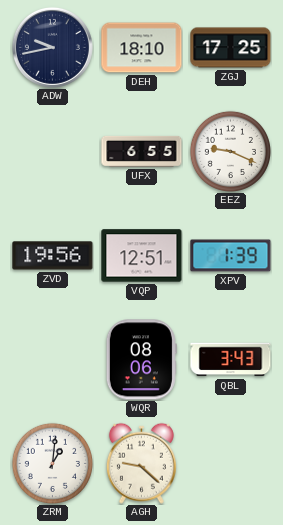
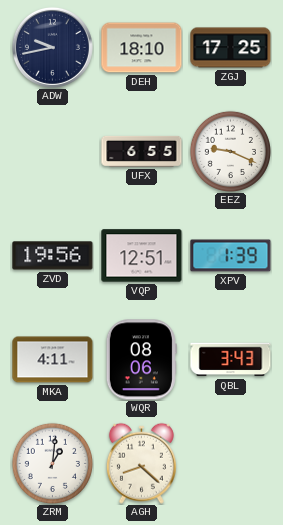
MKA: none -> 4:11
AGH: 9:22 -> 8:22
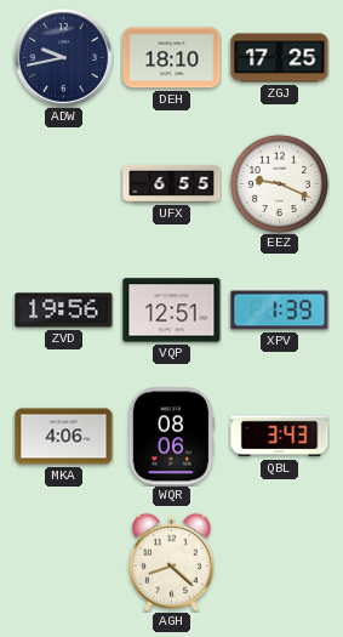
MKA: 4:11 -> 4:06
ZRM: 1:01 -> none
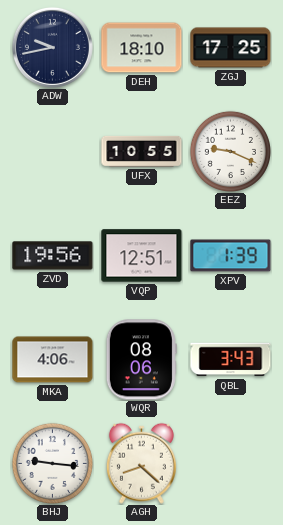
UFX: 6:55 -> 10:55
BHJ: none -> 9:16
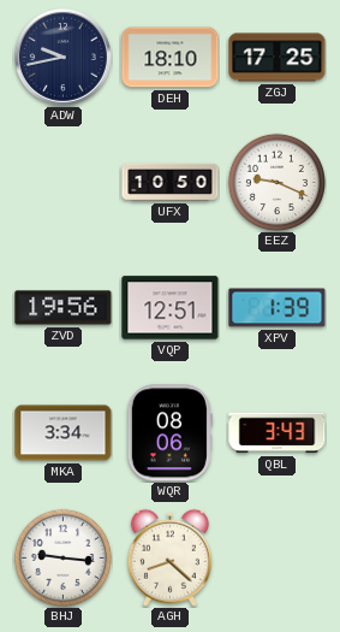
UFX: 10:55 -> 10:50
MKA: 4:06 -> 3:34
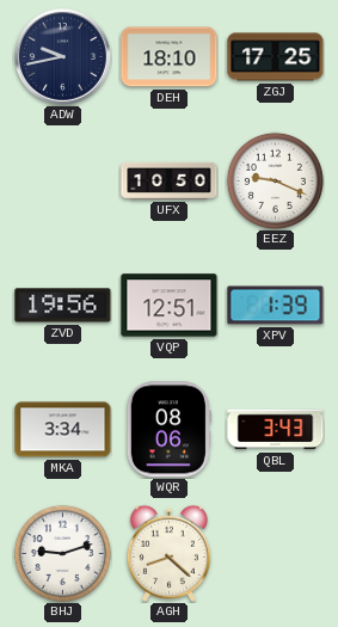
BHJ: 9:16 -> 9:12
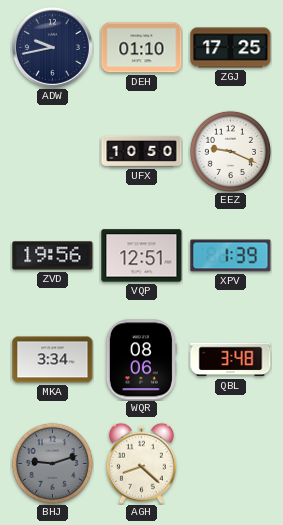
DEH: 18:10 -> 01:10
QBL: 3:43 -> 3:48
BHJ dial: white -> grey
